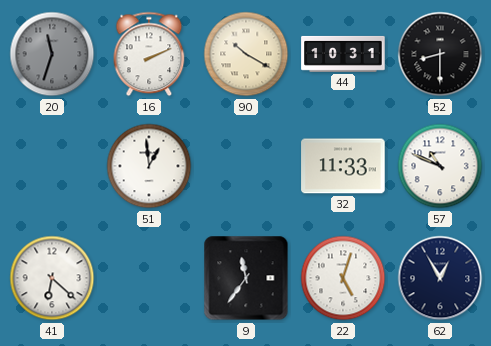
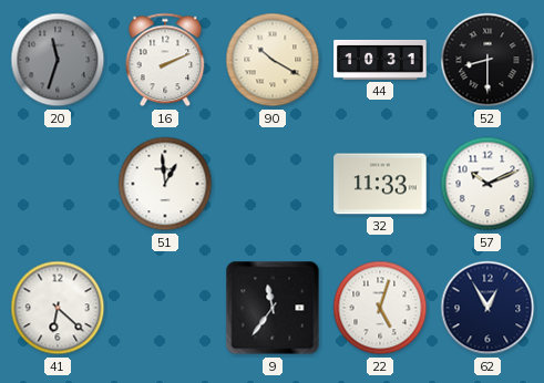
57: 10:49 -> 10:11
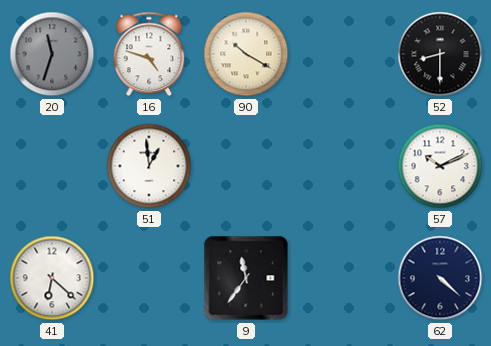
16: 2:11 -> 4:48
44: 10:31 -> none
32: 11:33 -> none
22: 5:03 -> none
62: 12:55 -> 4:22
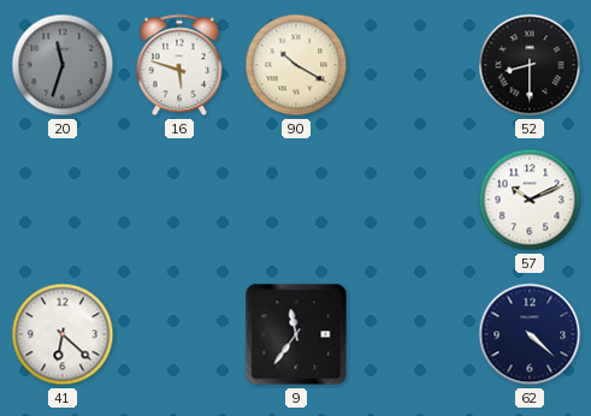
16: 4:48 -> 5:48
51: 12:59 -> none
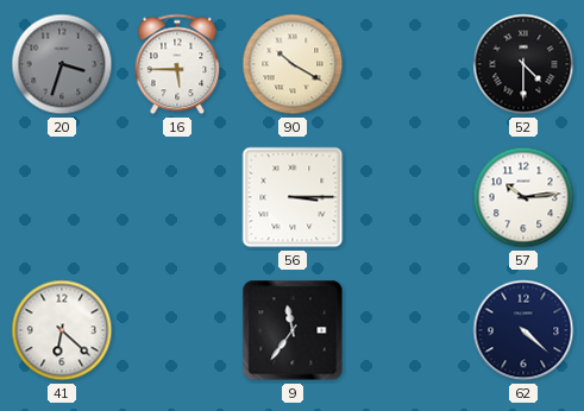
20: 11:33 -> 3:33
16: 5:48 -> 5:45
52: 8:30 -> 4:30
56: none -> 3:15
57: 10:11 -> 10:14
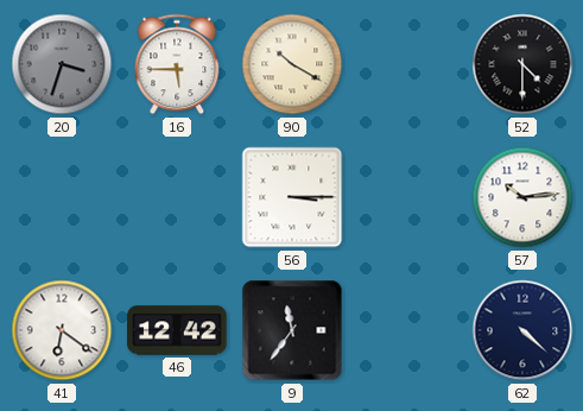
41: 6:22 -> 6:21
46: none -> 12:42
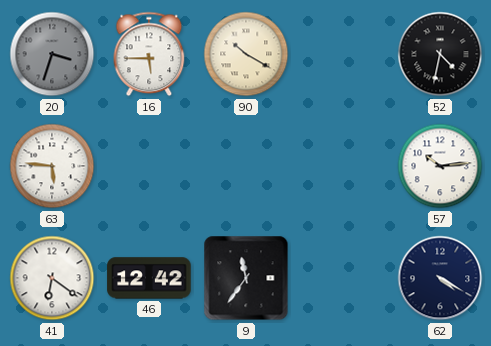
52: 4:30 -> 4:32
63: none -> 5:46
56: 3:15 -> none
62: 4:22 -> 4:20
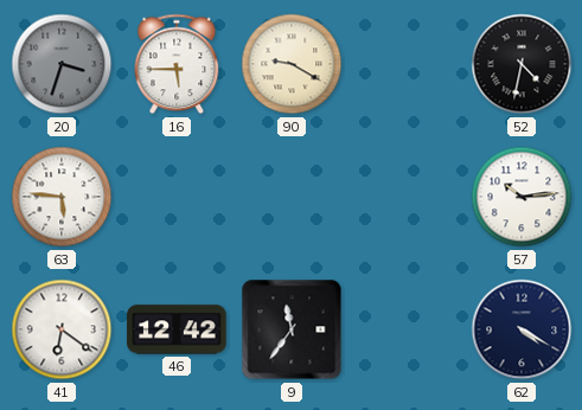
90: 10:20 -> 9:20
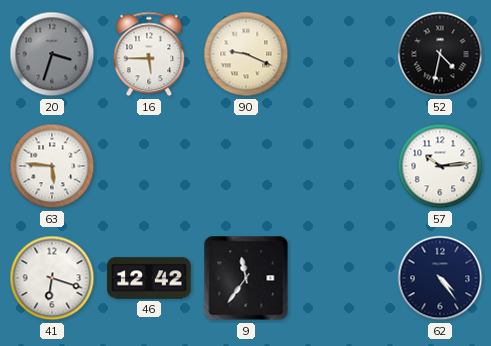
90: 9:20 -> 9:19
41: 6:21 -> 6:18
62: 4:20 -> 4:24
